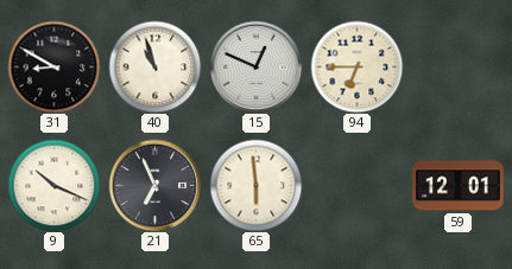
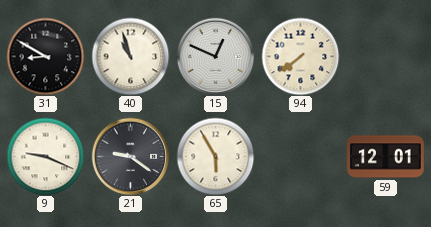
94: 6:45 -> 7:39
9: 10:19 -> 9:19
21: 6:56 -> 9:21
65: 5:59 -> 5:55
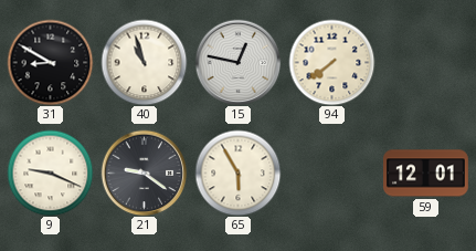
15: 12:49 -> 12:47
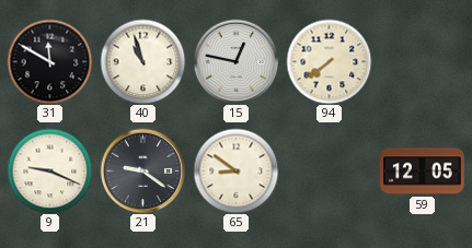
31: 8:50 -> 11:50
65: 5:55 -> 8:51
59: 12:01 -> 12:05
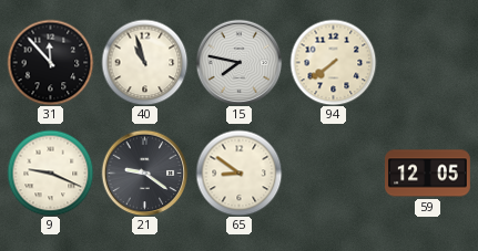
31: 11:50 -> 11:53
15: 12:47 -> 7:47
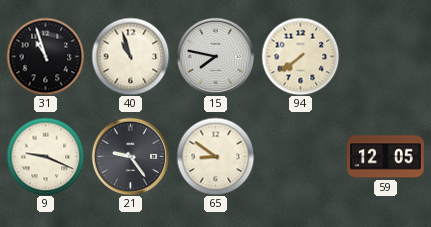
31: 11:53 -> 10:57
21: 9:21 -> 9:24
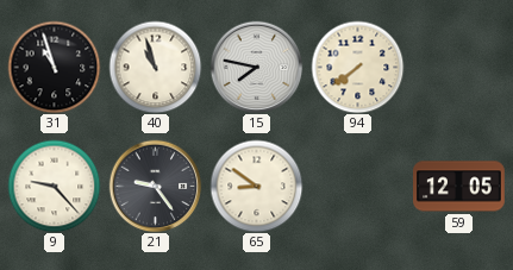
9: 9:19 -> 9:23
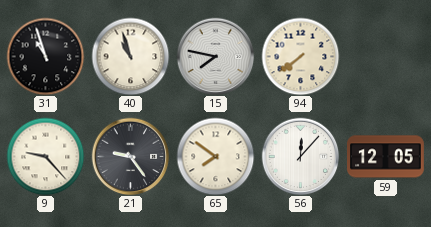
65: 8:51 -> 7:51
56: none -> 12:07
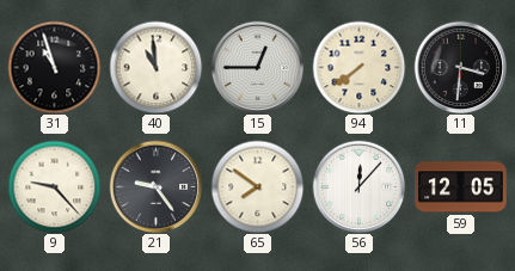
40: 10:57 -> 10:59
15: 7:47 -> 12:45
11: none -> 3:31
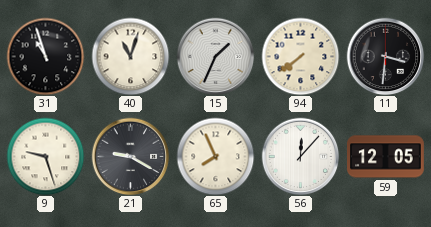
40: 10:59 -> 11:03
15: 12:45 -> 1:34
9: 9:23 -> 9:27
21: 9:24 -> 9:20
65: 7:51 -> 7:56
